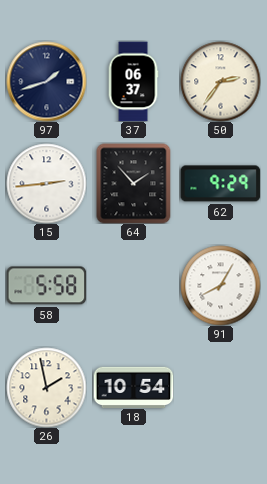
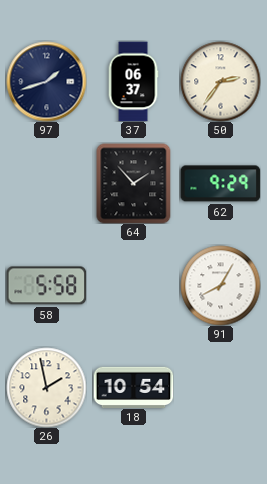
15: 2:44 -> none
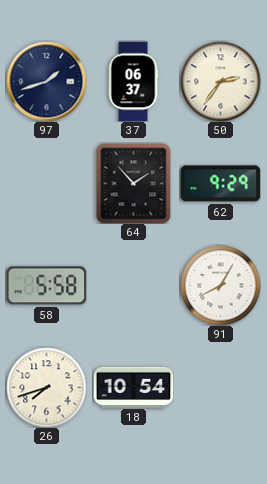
26: 1:58 -> 7:42
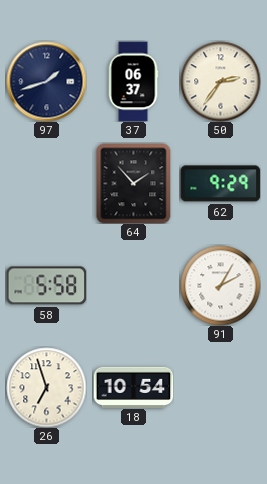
91: 8:05 -> 2:05
26: 7:42 -> 6:57
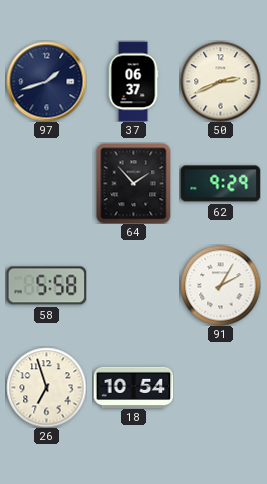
50: 2:36 -> 2:41
